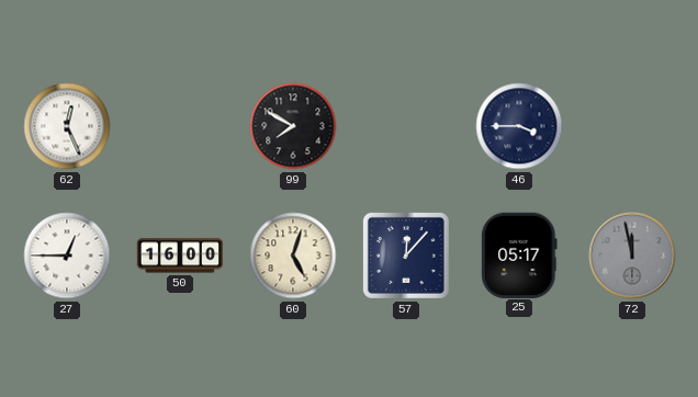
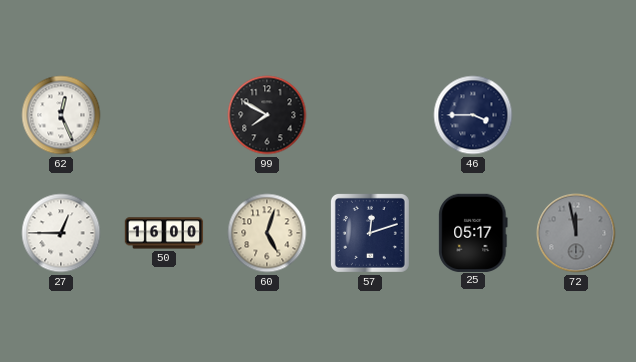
57: 12:07 -> 12:12
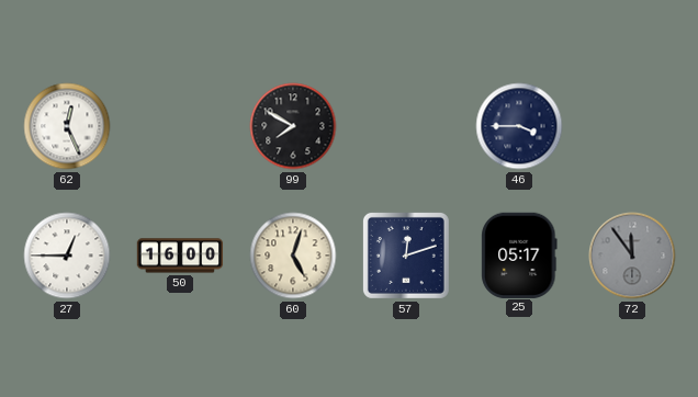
72: 11:58 -> 11:54
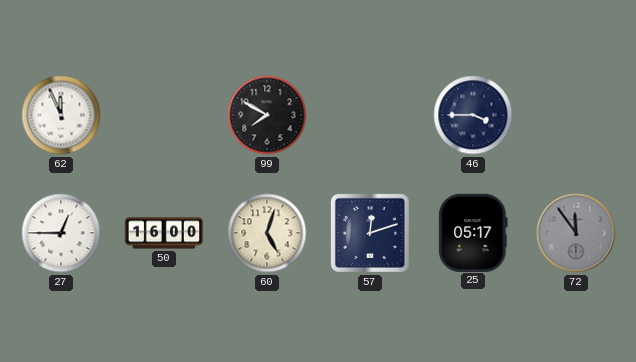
62: 12:26 -> 11:56
